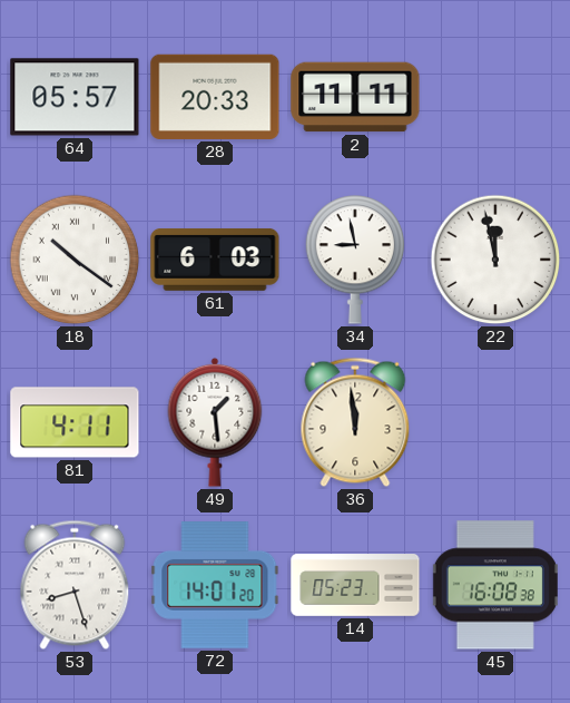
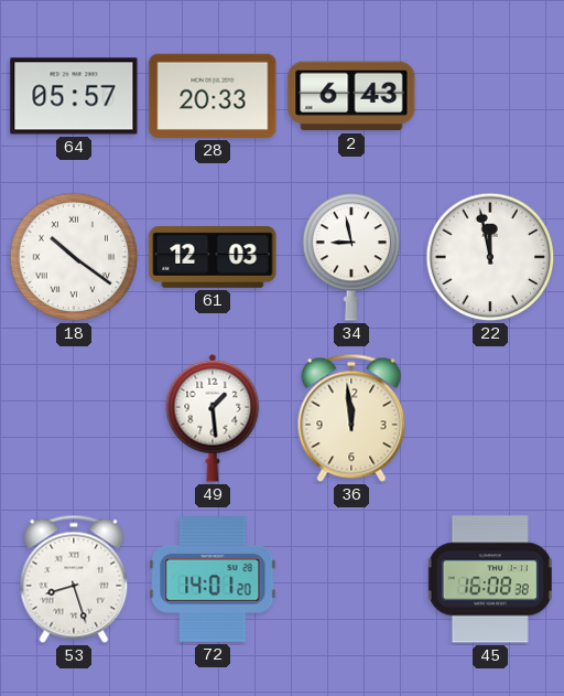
2: 11:11 -> 6:43
61: 6:03 -> 12:03
81: 4:11 -> none
14: 05:23 -> none
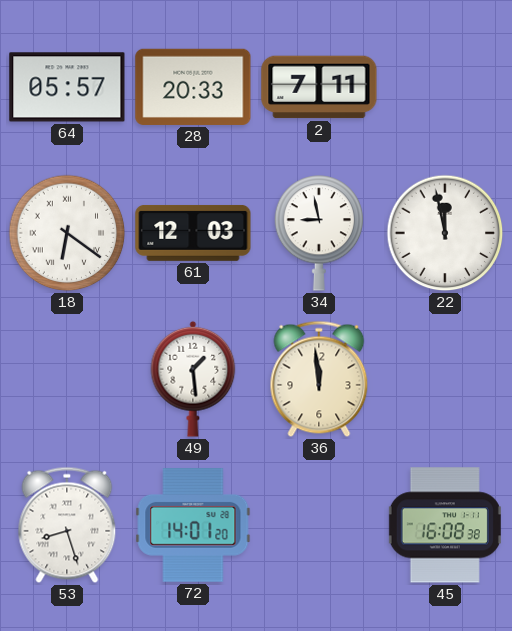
2: 6:43 -> 7:11
18: 10:21 -> 6:21
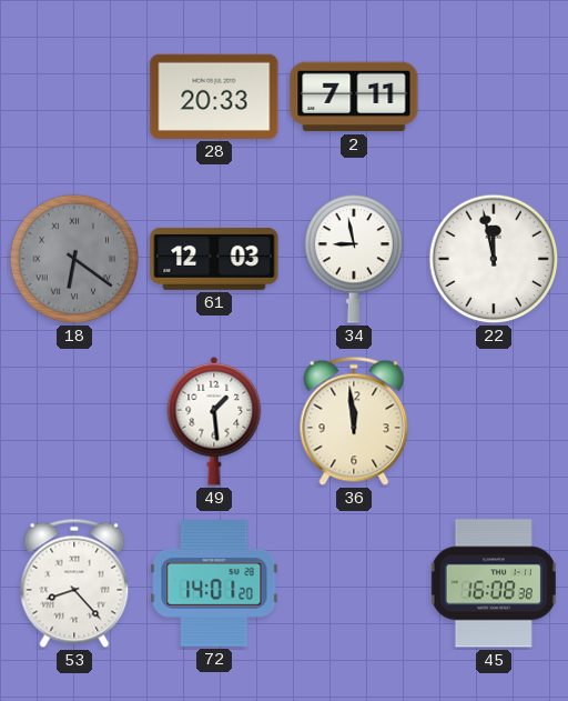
64: 05:57 -> none
18 dial: white -> grey
53: 8:27 -> 8:23
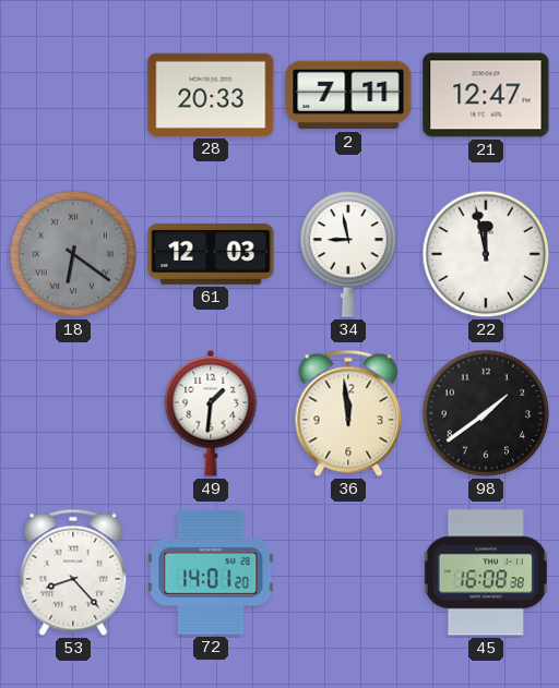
21: none -> 12:47
49: 1:29 -> 1:31
98: none -> 1:39
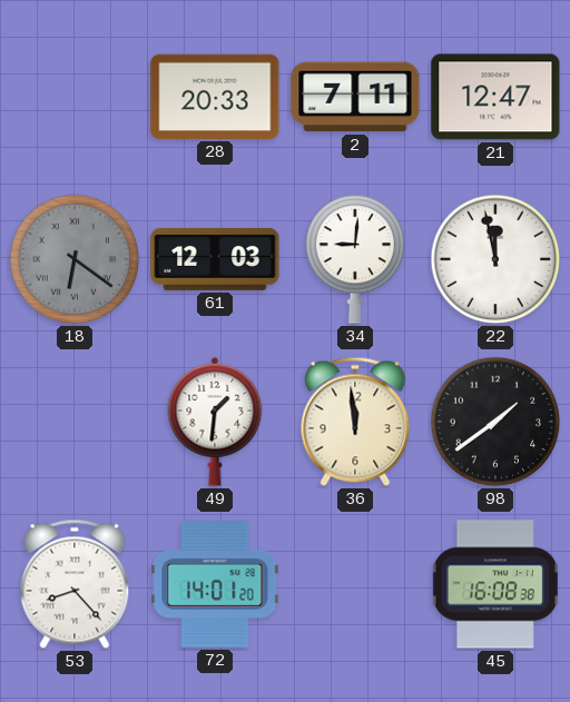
34: 8:58 -> 9:01
